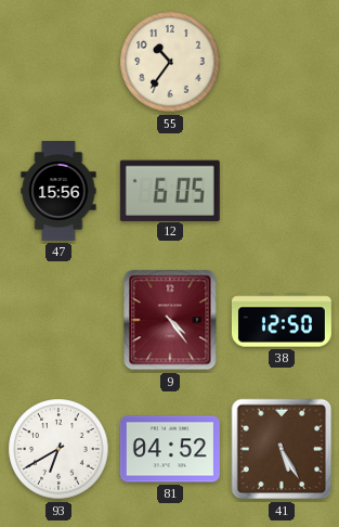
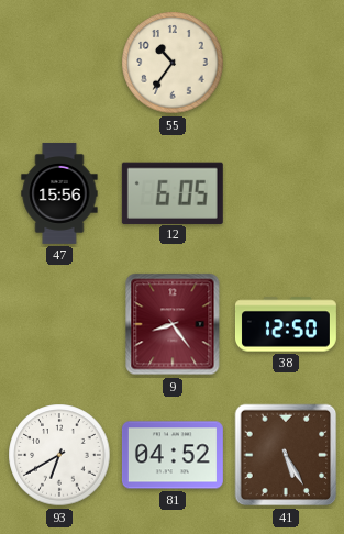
9: 4:24 -> 8:24
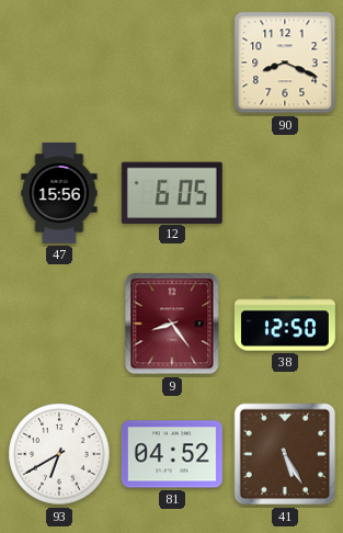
55: 10:36 -> none
90: none -> 8:19
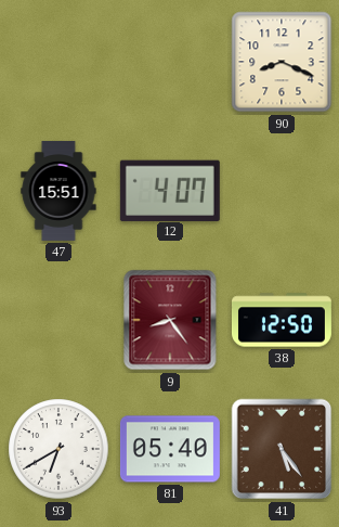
47: 15:56 -> 15:51
12: 6:05 -> 4:07
81: 04:52 -> 05:40
41: 5:25 -> 5:24
